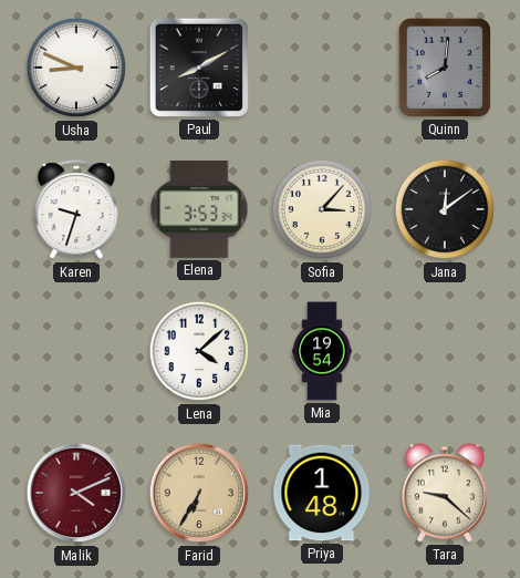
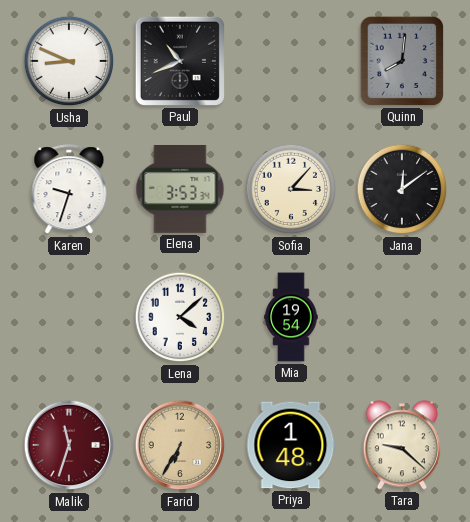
Paul: 8:10 -> 10:41
Malik: 4:11 -> 11:33
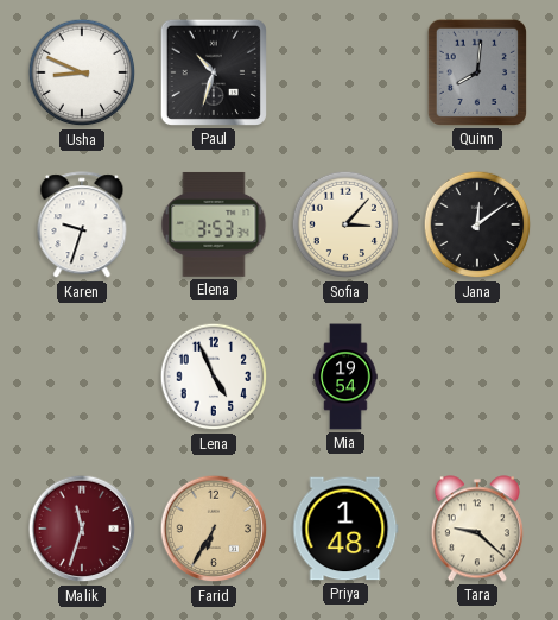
Paul: 10:41 -> 10:33
Lena: 4:08 -> 4:56
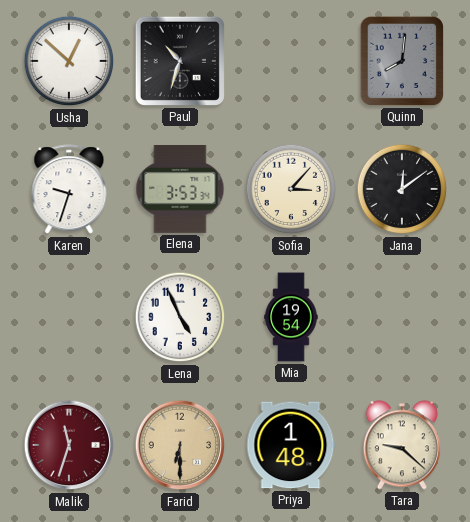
Usha: 8:49 -> 12:52
Farid: 6:35 -> 6:30
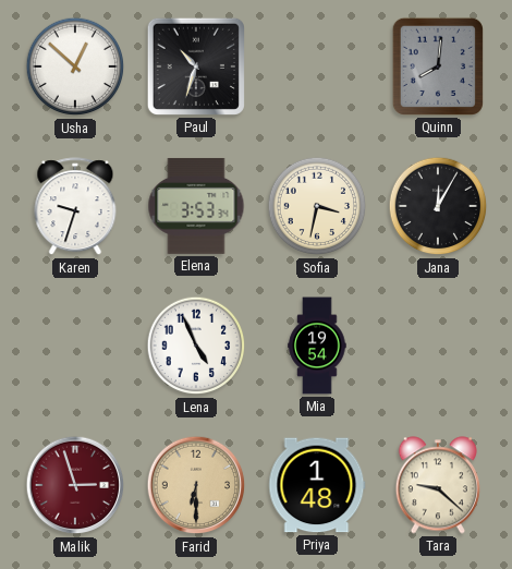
Sofia: 3:07 -> 3:32
Jana: 12:09 -> 12:05
Malik: 11:33 -> 2:57
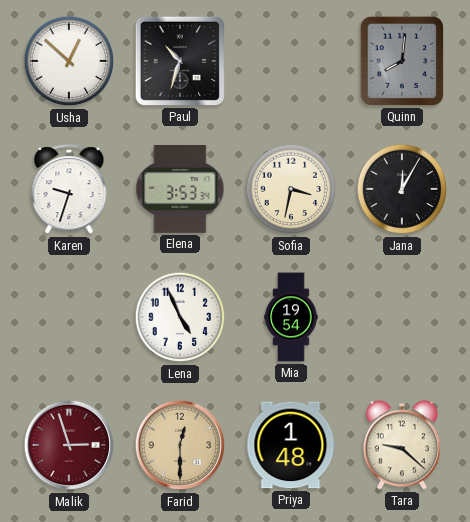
Farid: 6:30 -> 12:30
